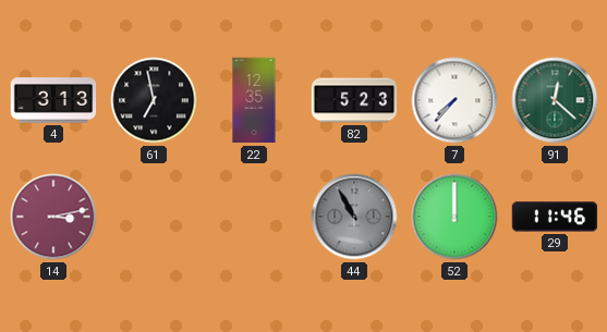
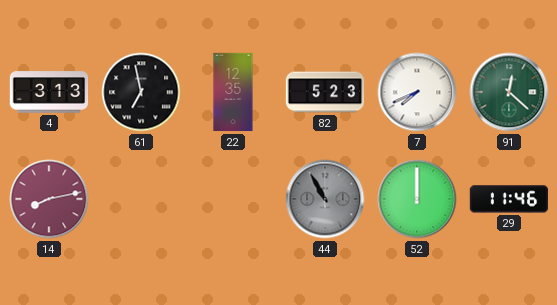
7: 7:37 -> 7:41
14: 3:13 -> 8:13
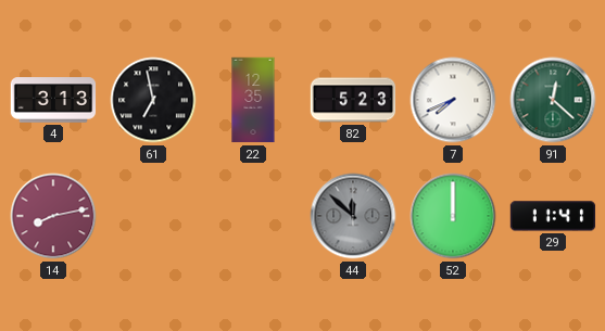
44: 10:55 -> 11:52
29: 11:46 -> 11:41
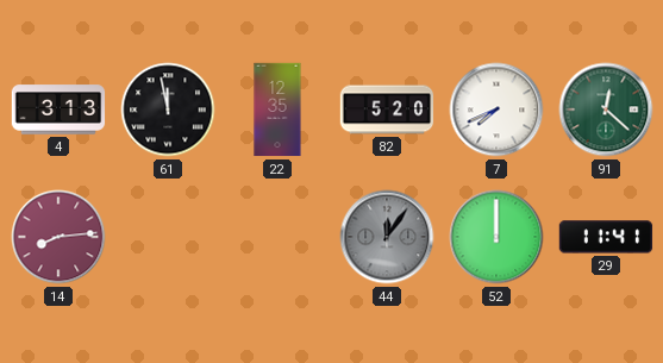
61: 6:58 -> 11:58
82: 5:23 -> 5:20
14: 8:13 -> 8:14
44: 11:52 -> 12:06
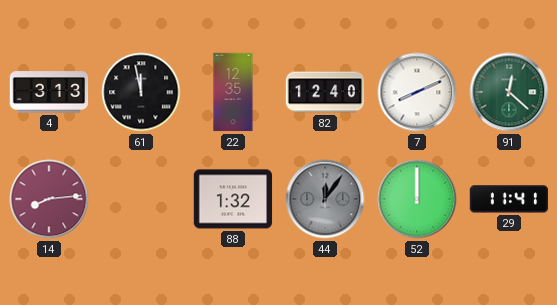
82: 5:20 -> 12:40
7: 7:41 -> 8:11
88: none -> 1:32
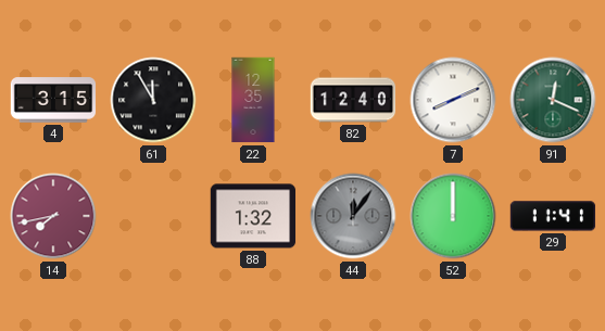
4: 3:13 -> 3:15
61: 11:58 -> 11:55
91: 12:22 -> 12:19
14: 8:14 -> 7:43
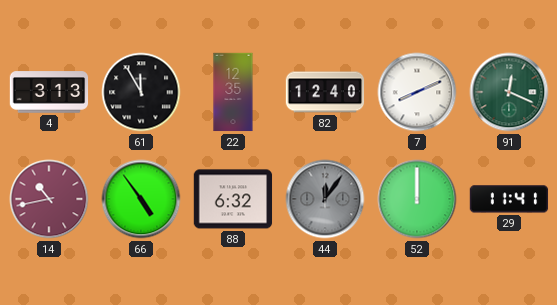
4: 3:15 -> 3:13
14: 7:43 -> 10:43
66: none -> 4:54
88: 1:32 -> 6:32
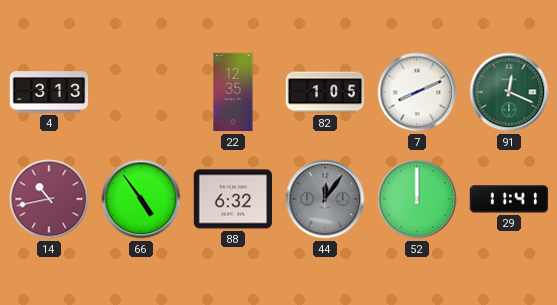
61: 11:55 -> none
82: 12:40 -> 1:05
